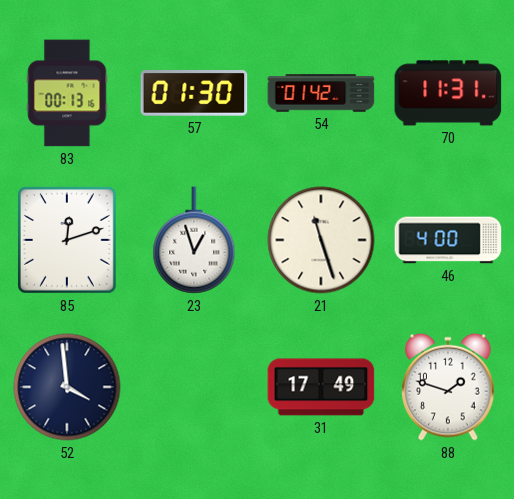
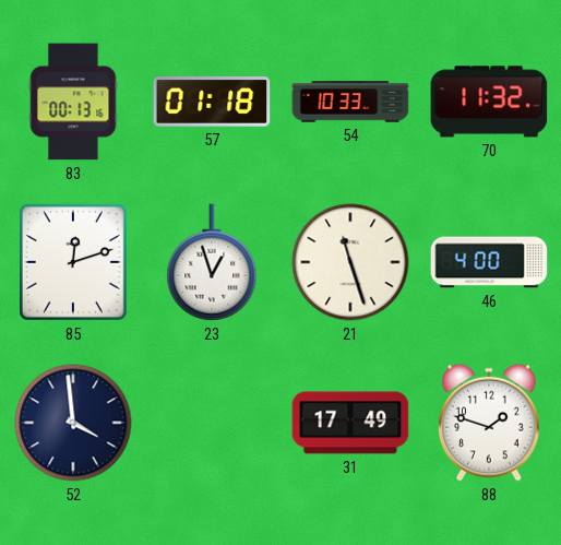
57: 01:30 -> 01:18
54: 01:42 -> 10:33
70: 11:31 -> 11:32
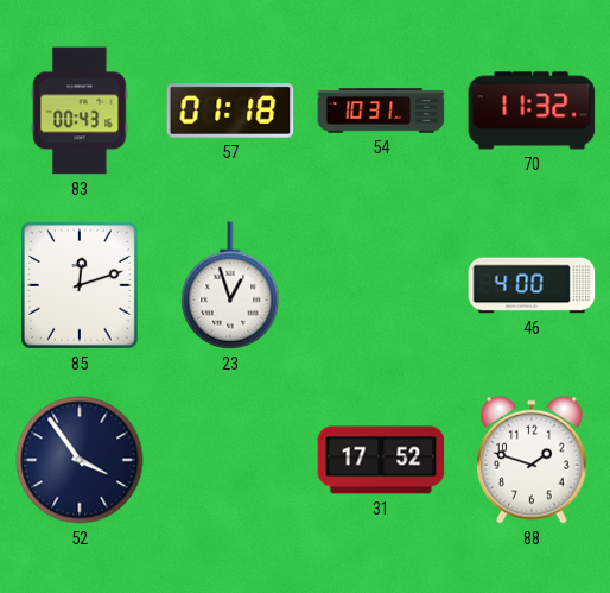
83: 00:13 -> 00:43
54: 10:33 -> 10:31
21: 11:27 -> none
52: 3:59 -> 3:54
31: 17:49 -> 17:52
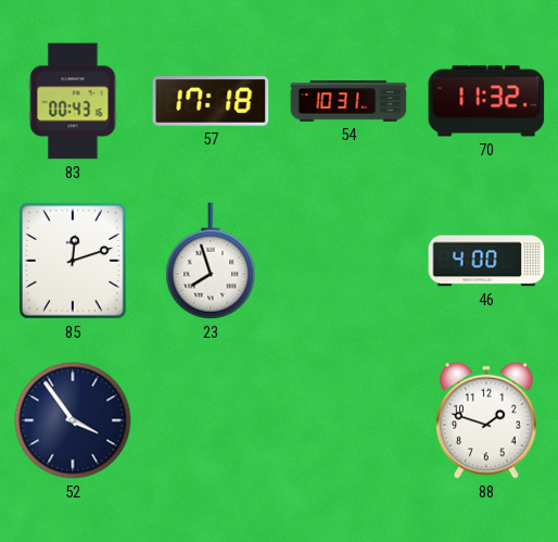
57: 01:18 -> 17:18
23: 12:57 -> 7:57
31: 17:52 -> none
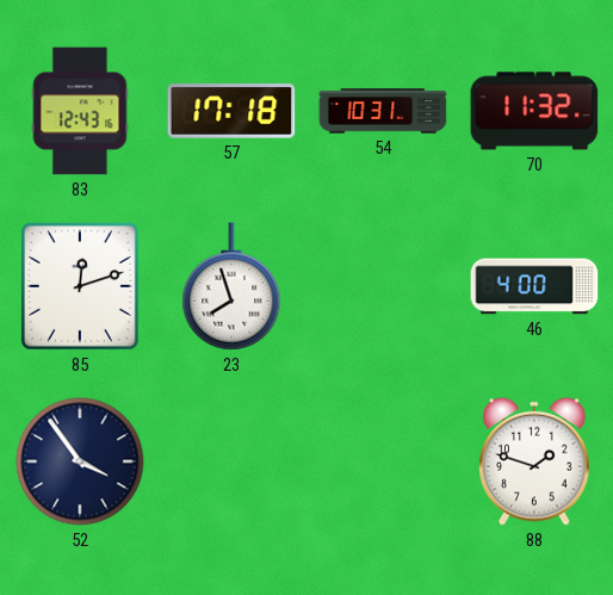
83: 00:43 -> 12:43
